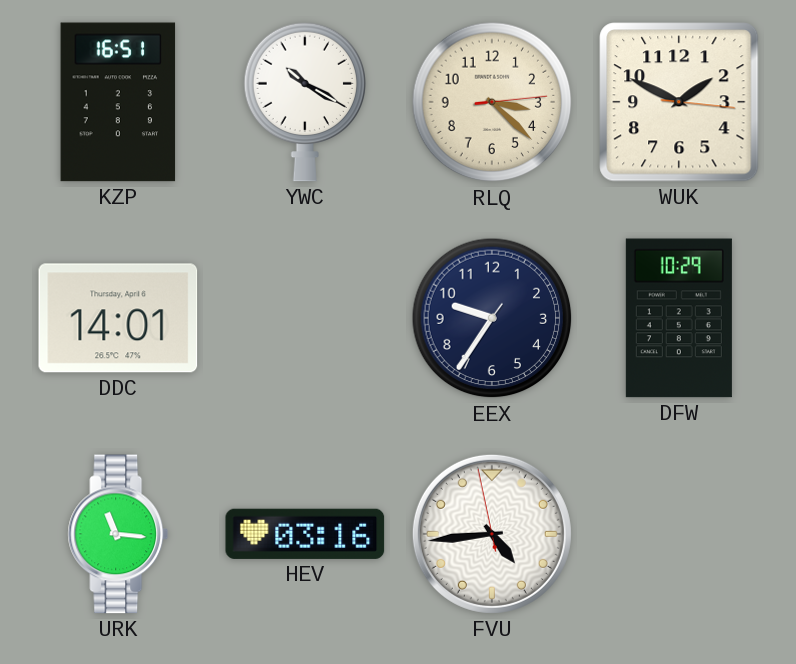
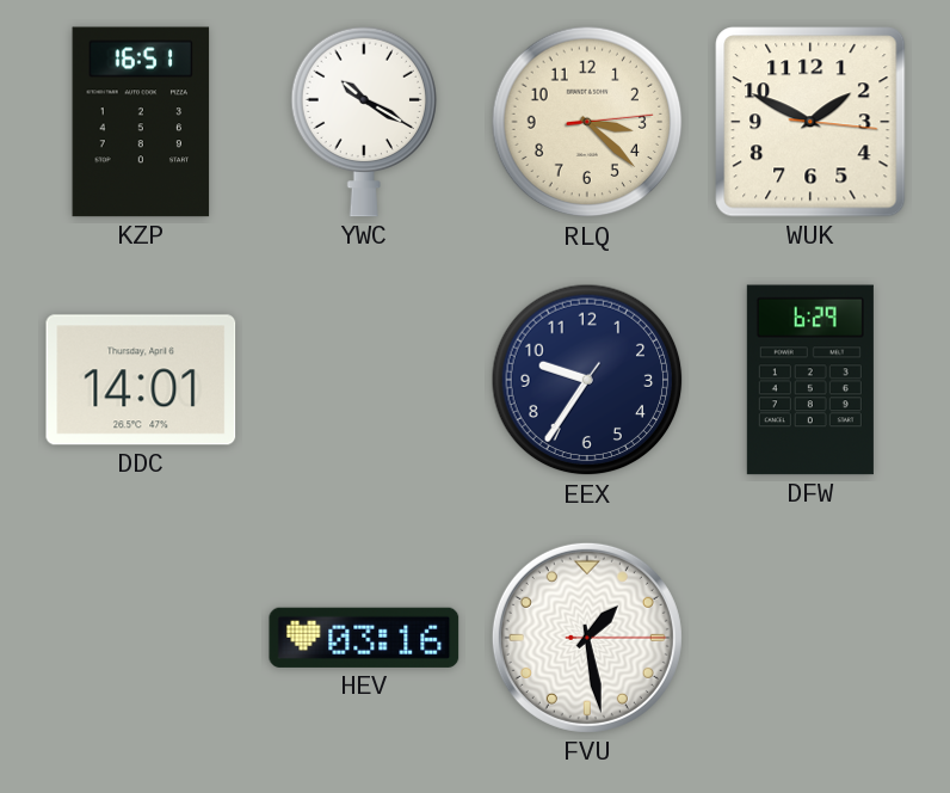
DFW: 10:29 -> 6:29
URK: 11:16 -> none
FVU: 4:43 -> 1:28
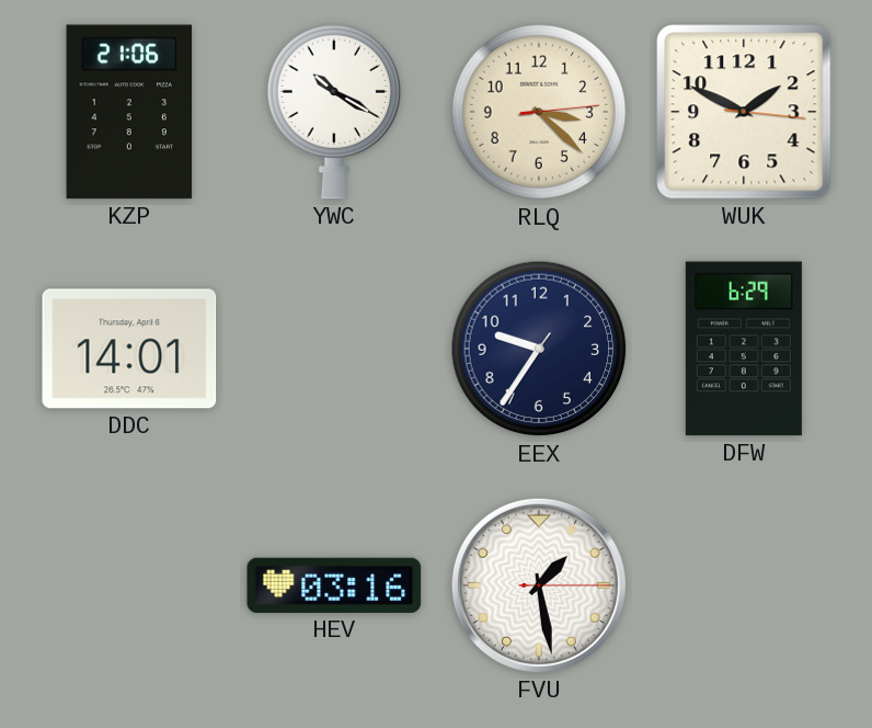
KZP: 16:51 -> 21:06
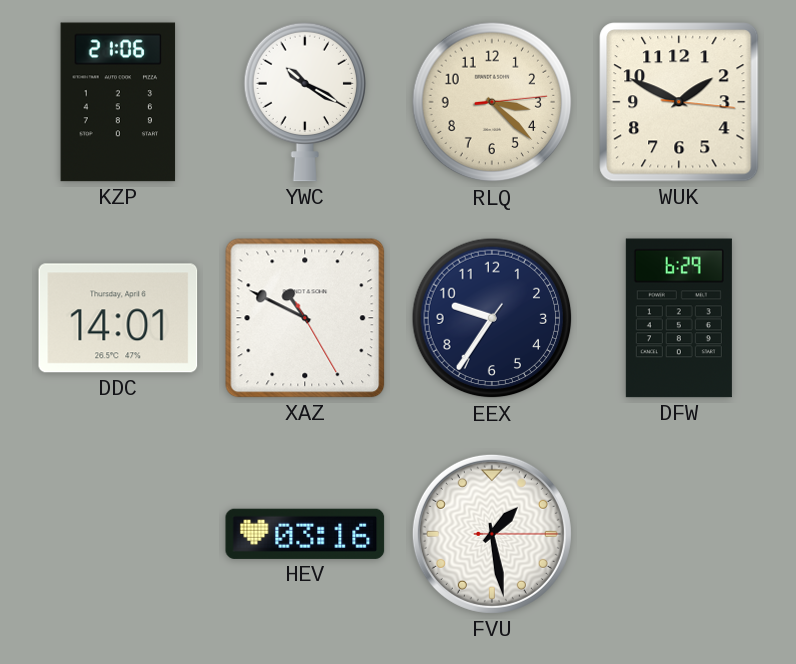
XAZ: none -> 10:49
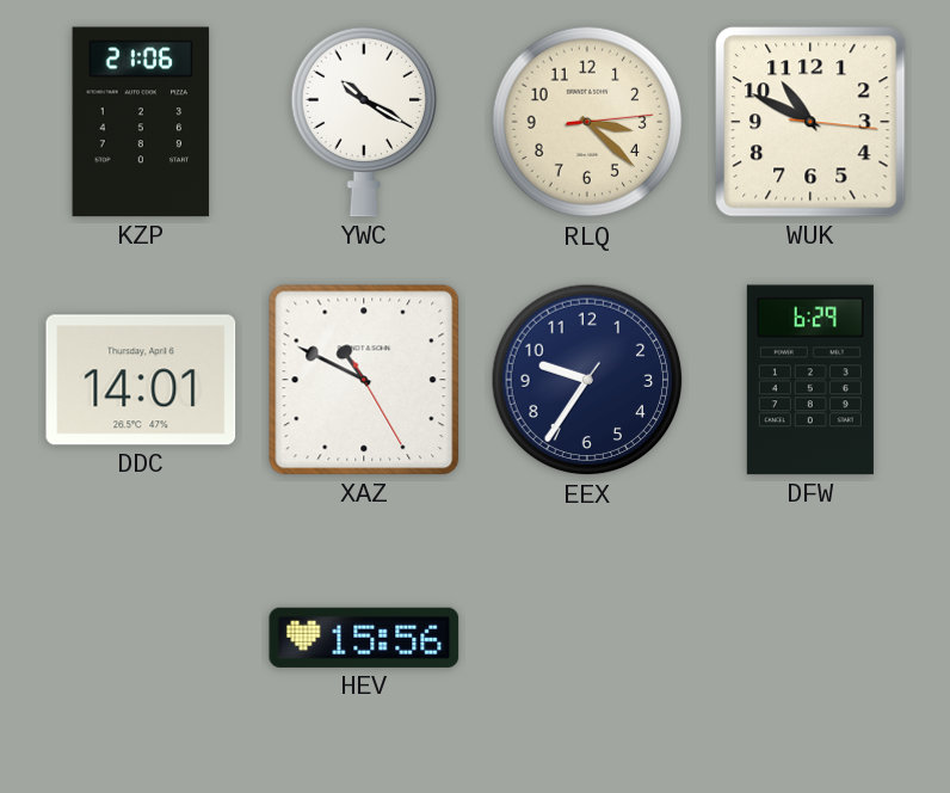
WUK: 1:49 -> 10:49
HEV: 03:16 -> 15:56
FVU: 1:28 -> none
